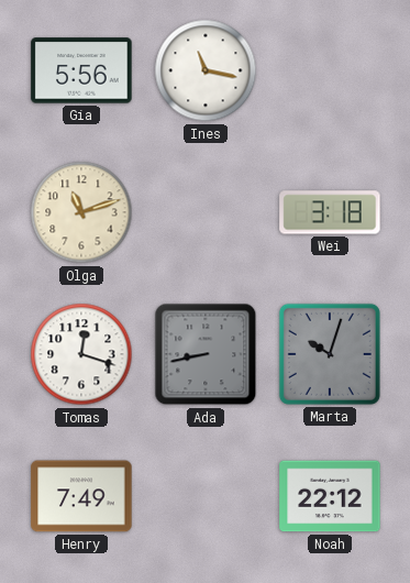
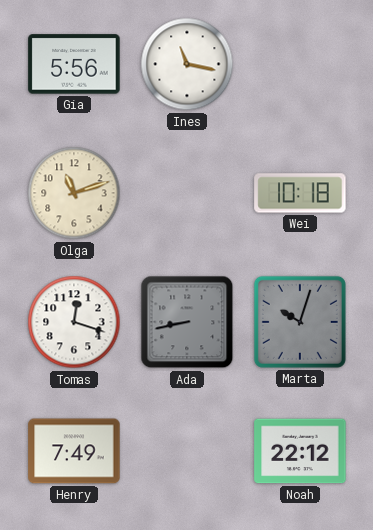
Wei: 3:18 -> 10:18
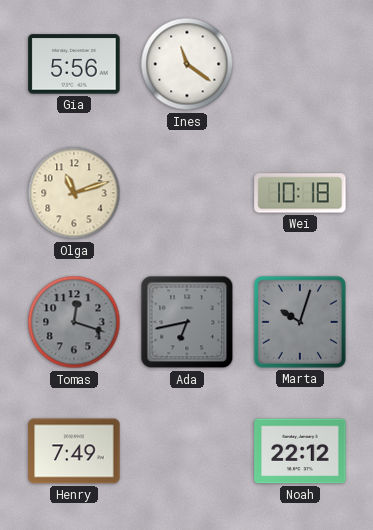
Ines: 11:17 -> 11:21
Tomas dial: white -> grey
Ada: 8:43 -> 6:43
